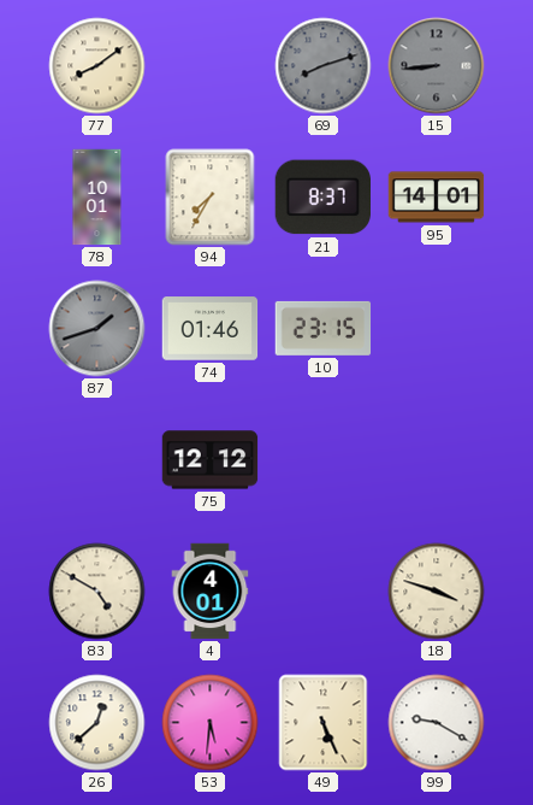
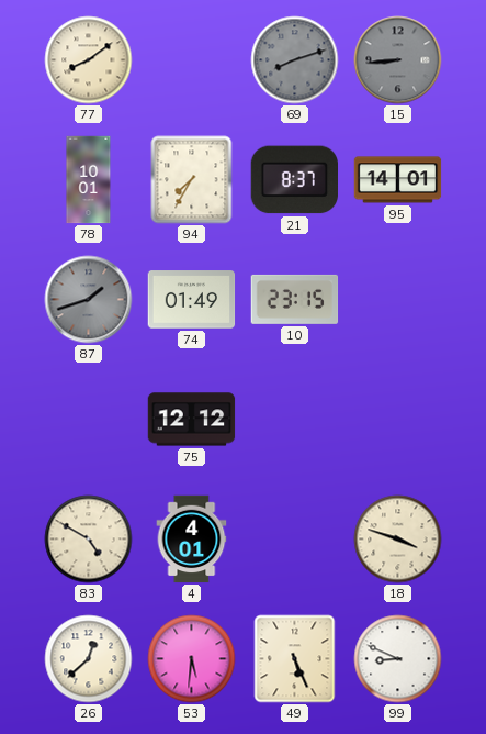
74: 01:46 -> 01:49
99: 9:20 -> 8:49
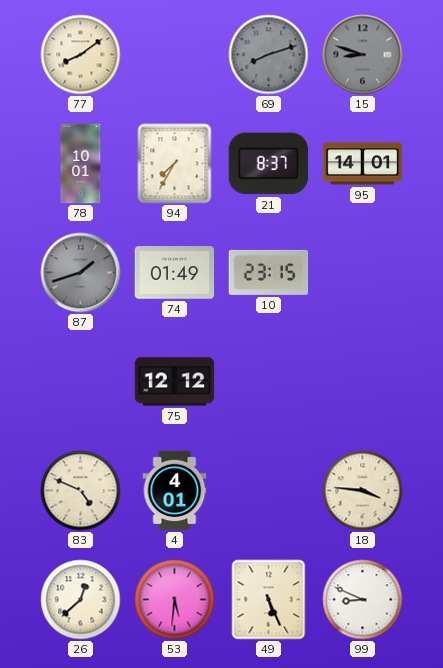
15: 8:44 -> 8:48
83: 4:50 -> 4:49
18: 3:48 -> 3:46
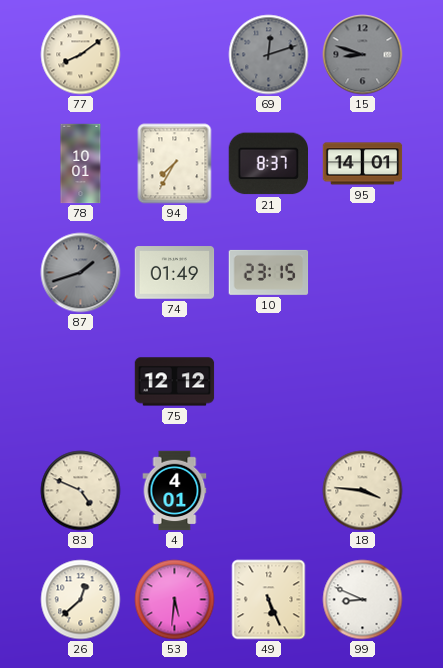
69: 8:12 -> 12:12
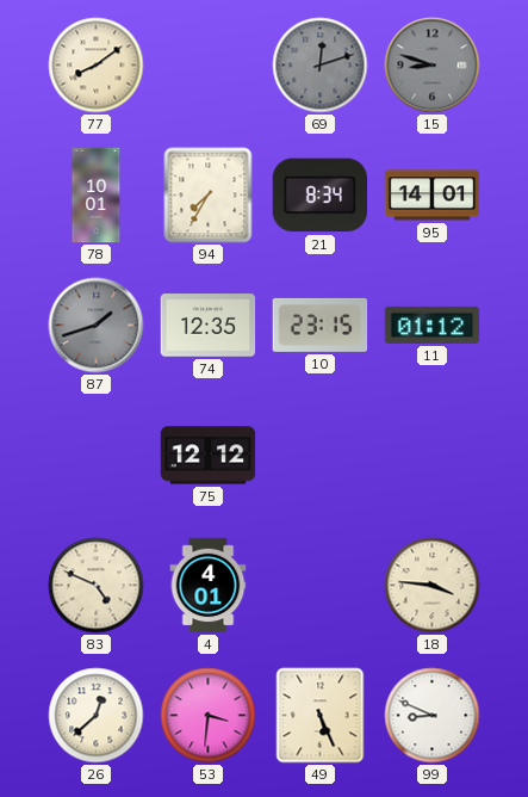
21: 8:37 -> 8:34
74: 01:49 -> 12:35
11: none -> 01:12
53: 5:31 -> 3:31
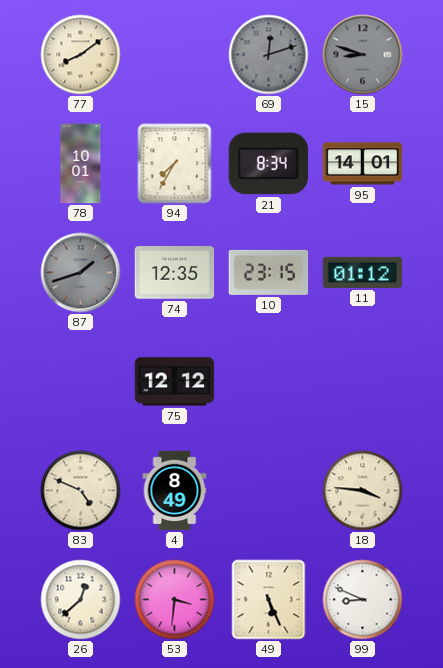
4: 4:01 -> 8:49
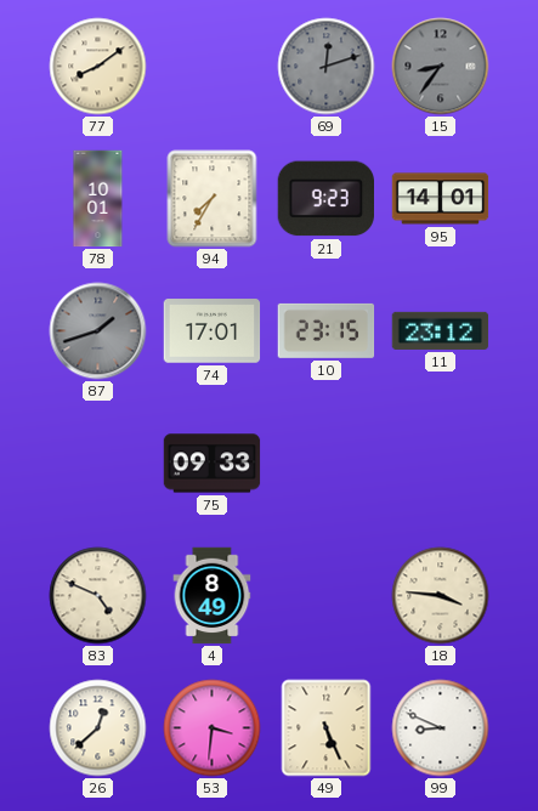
15: 8:48 -> 8:36
21: 8:34 -> 9:23
74: 12:35 -> 17:01
11: 01:12 -> 23:12
75: 12:12 -> 09:33
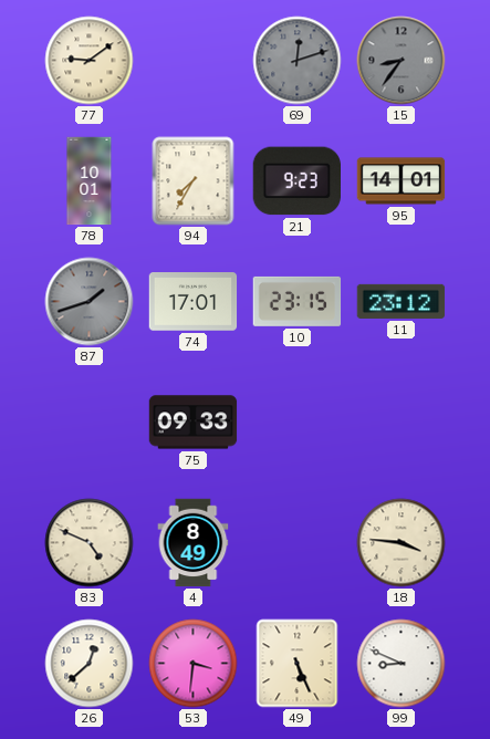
77: 8:09 -> 9:09
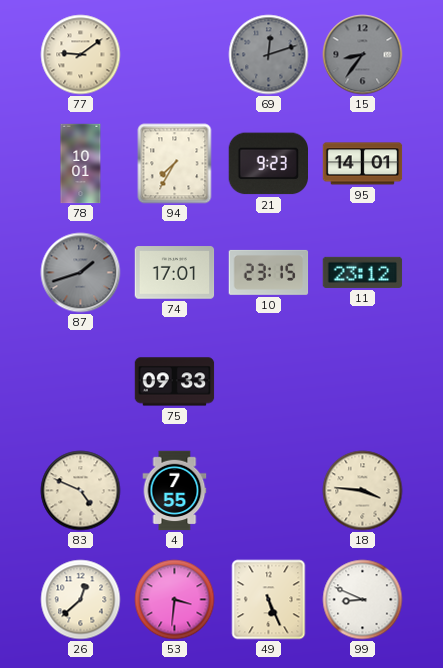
4: 8:49 -> 7:55
